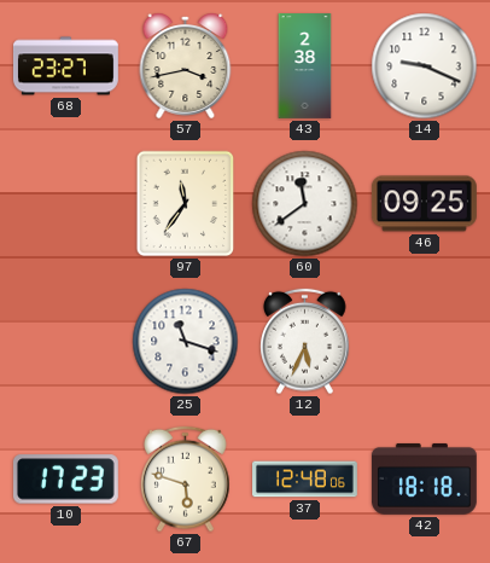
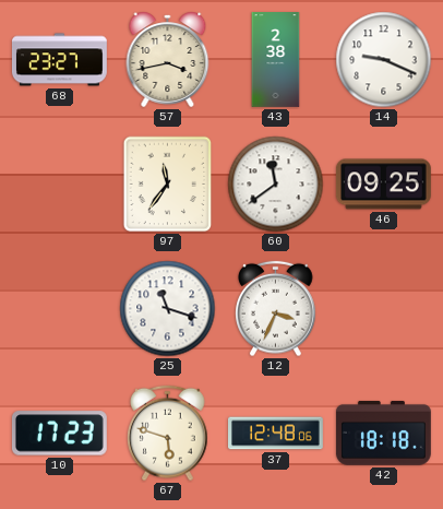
12: 5:34 -> 3:34
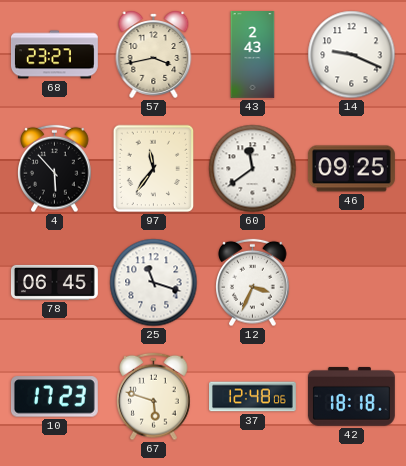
43: 2:38 -> 2:43
4: none -> 5:53
78: none -> 06:45
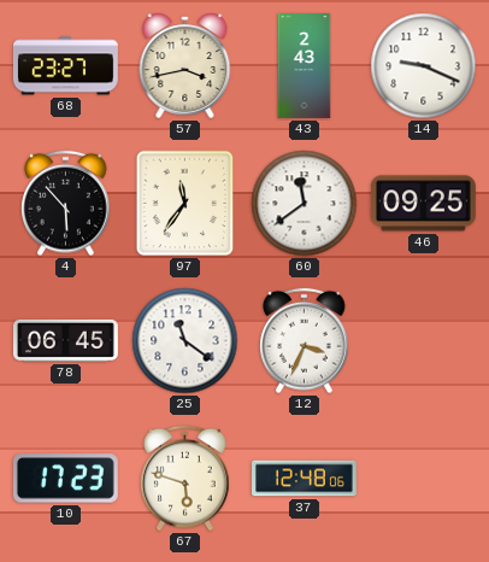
25: 11:18 -> 11:21
42: 18:18 -> none
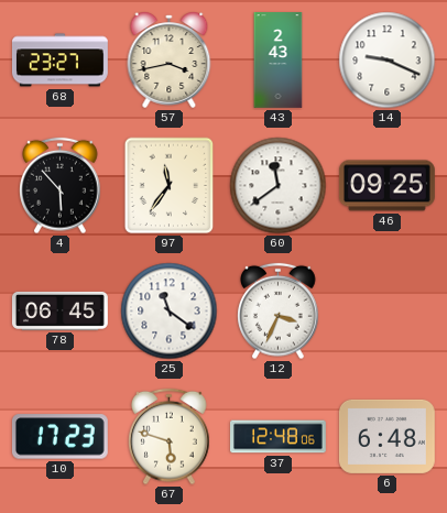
6: none -> 6:48
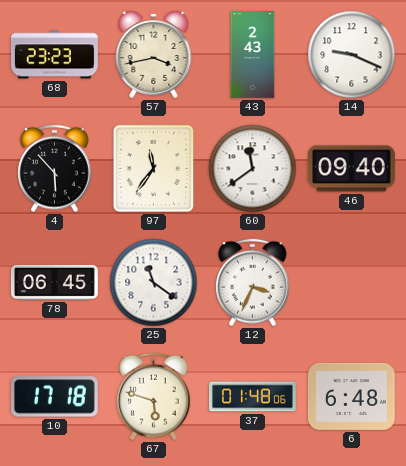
68: 23:27 -> 23:23
46: 09:25 -> 09:40
10: 17:23 -> 17:18
37: 12:48 -> 01:48
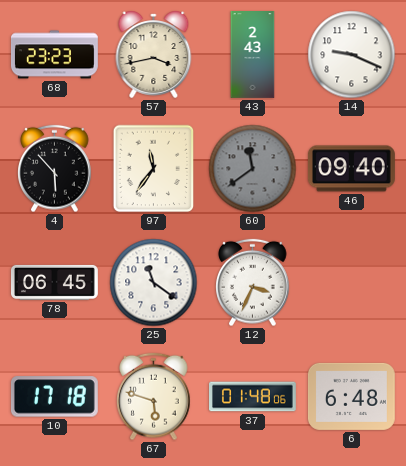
60 dial: white -> grey
